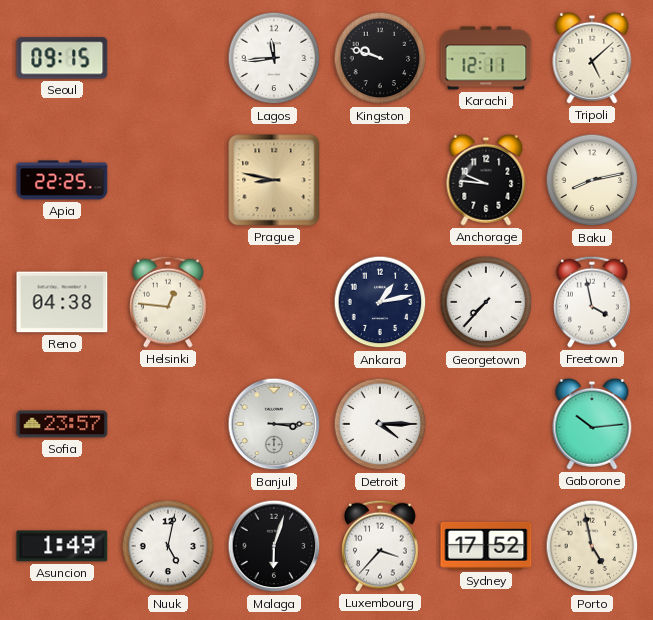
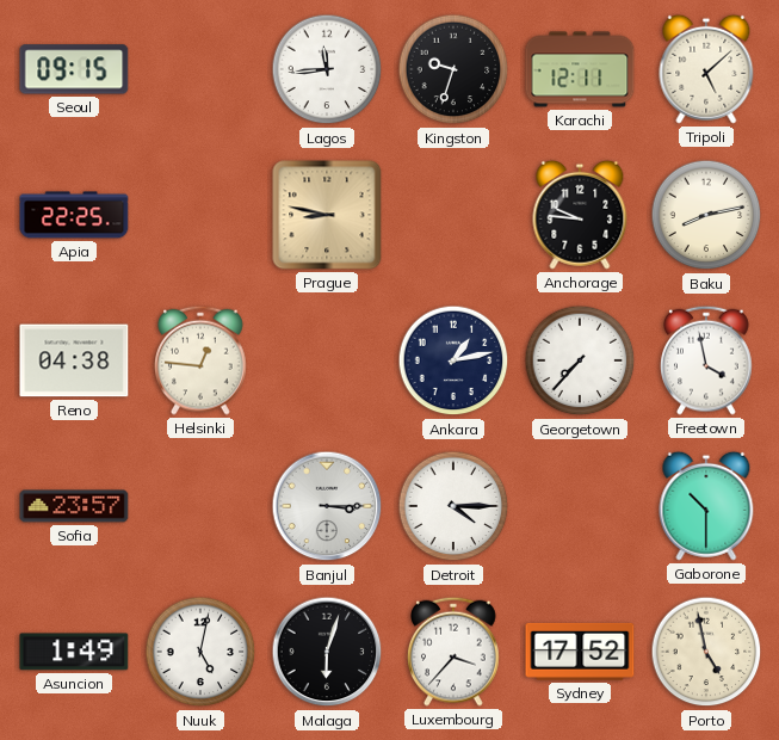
Kingston: 9:48 -> 9:33
Gaborone: 10:14 -> 10:30
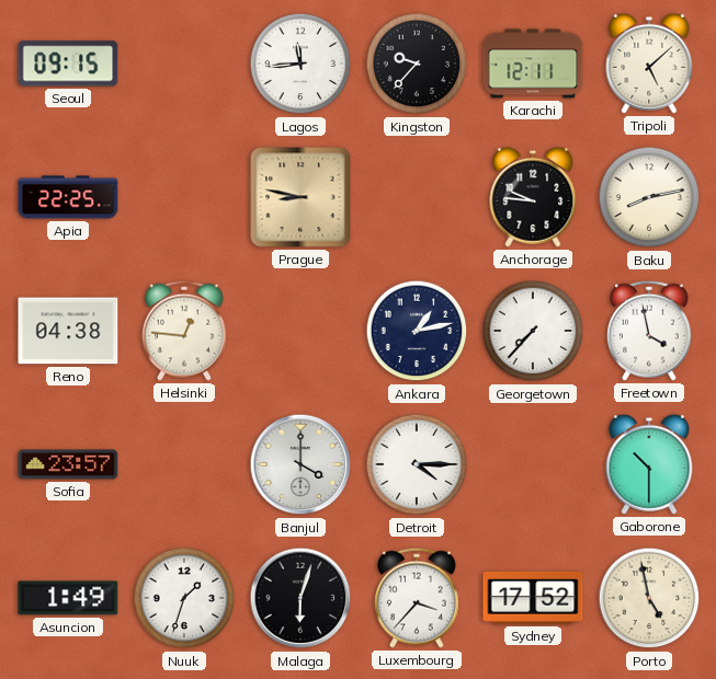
Kingston: 9:33 -> 9:37
Banjul: 3:15 -> 4:00
Nuuk: 5:02 -> 1:33
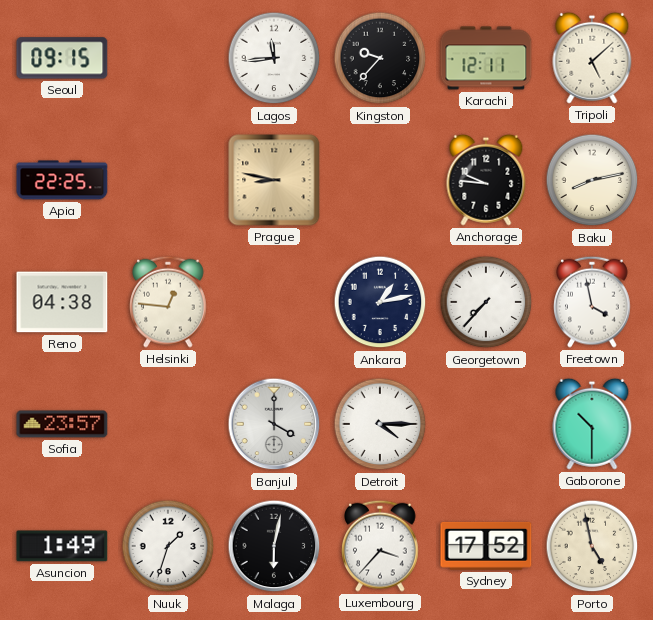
Malaga: 6:03 -> 6:02
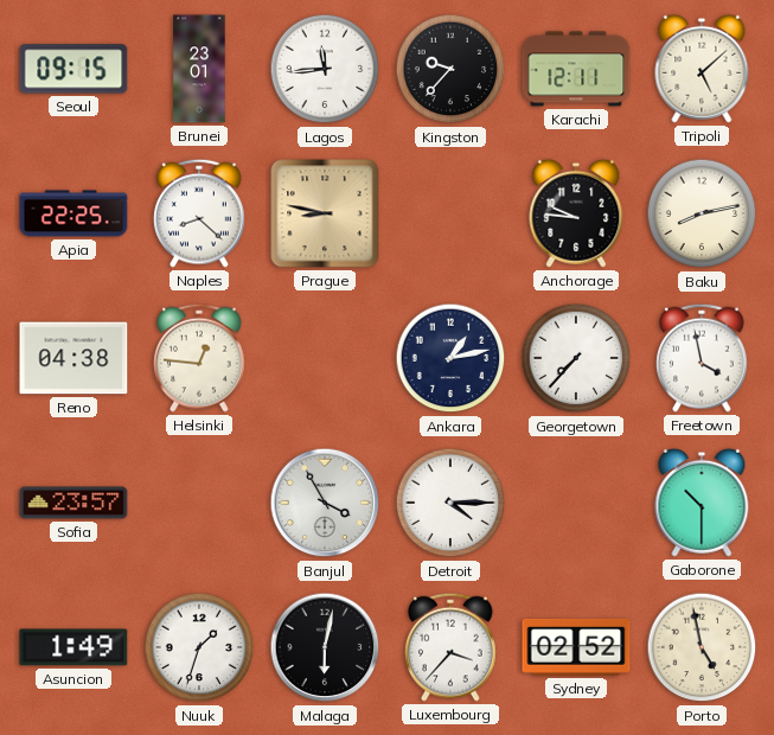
Brunei: none -> 23:01
Naples: none -> 8:22
Banjul: 4:00 -> 3:55
Sydney: 17:52 -> 02:52
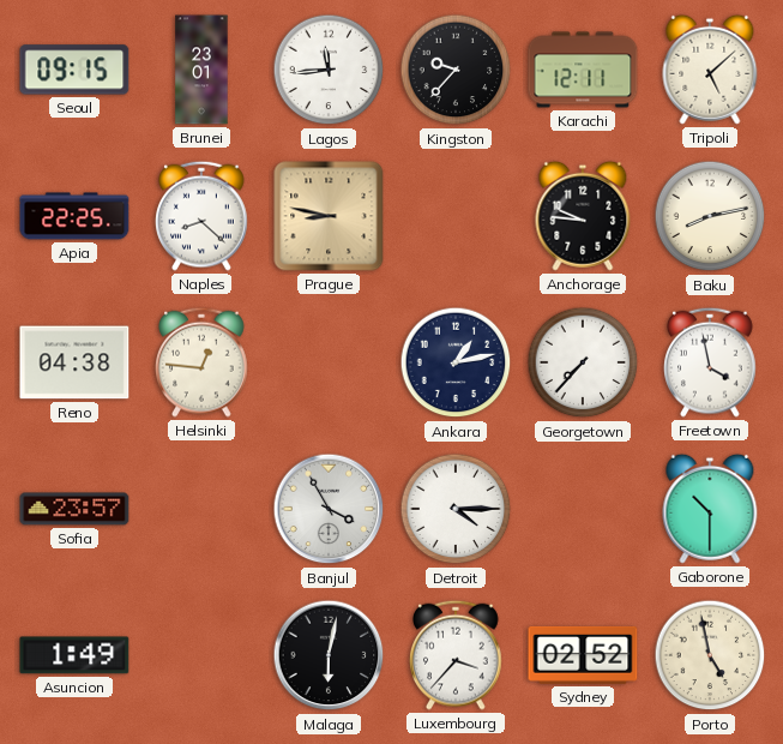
Nuuk: 1:33 -> none
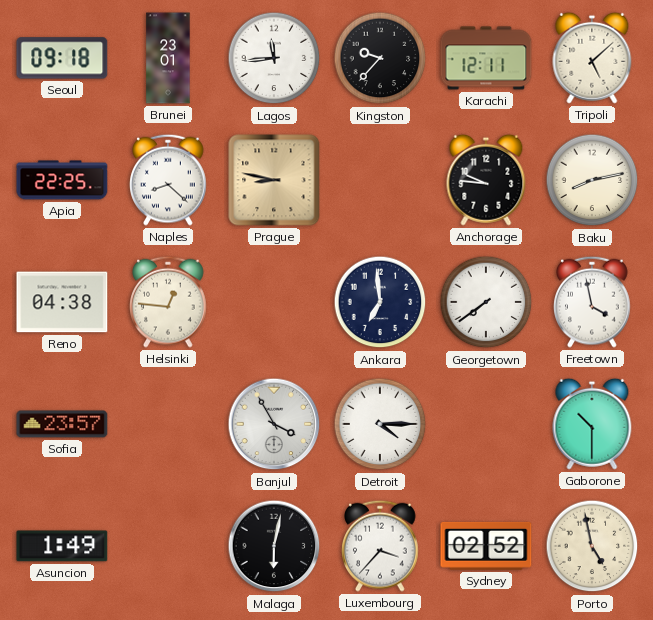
Seoul: 09:15 -> 09:18
Ankara: 1:13 -> 6:59
Georgetown: 7:37 -> 7:39
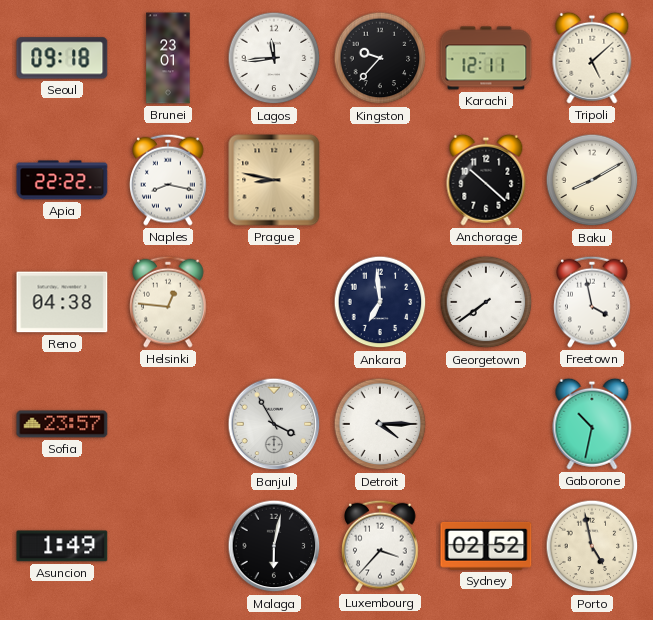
Apia: 22:25 -> 22:22
Naples: 8:22 -> 8:17
Anchorage: 9:46 -> 10:22
Baku: 8:13 -> 8:10
Gaborone: 10:30 -> 10:32
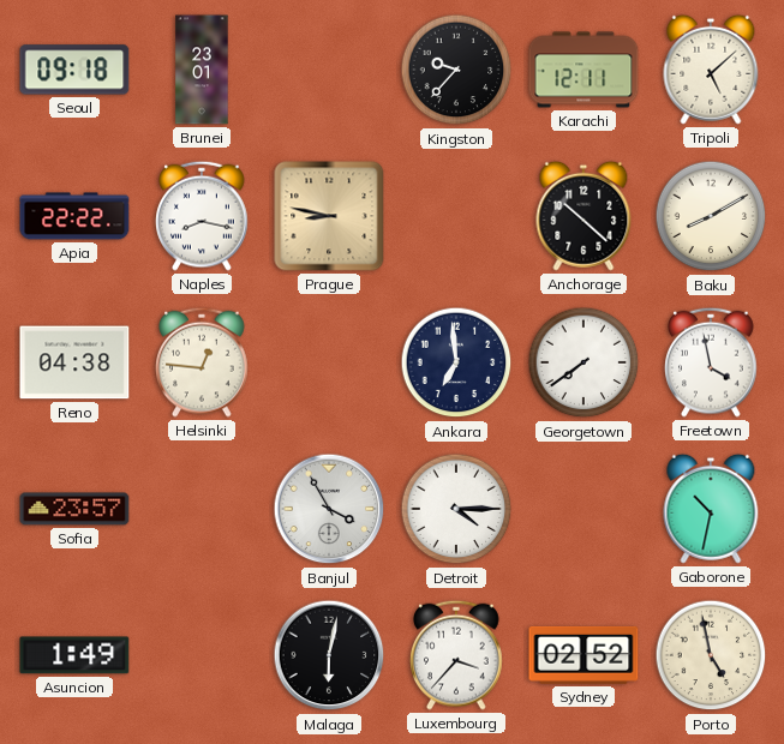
Lagos: 11:44 -> none
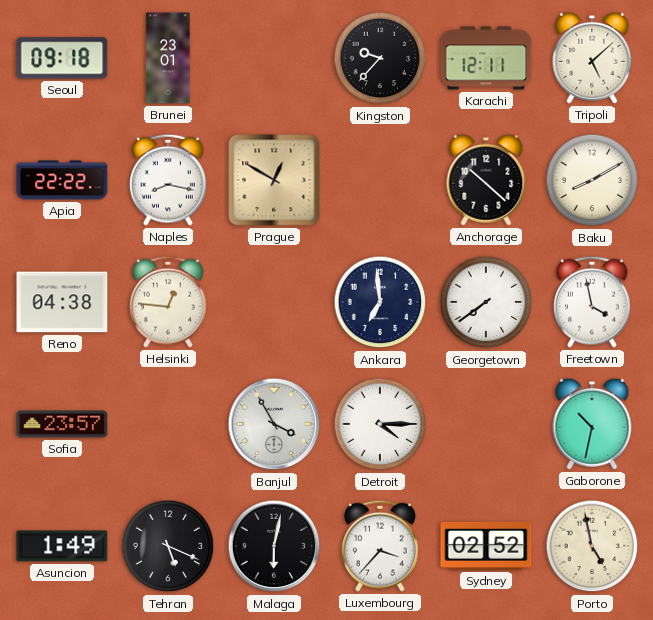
Prague: 8:47 -> 12:50
Tehran: none -> 5:19
